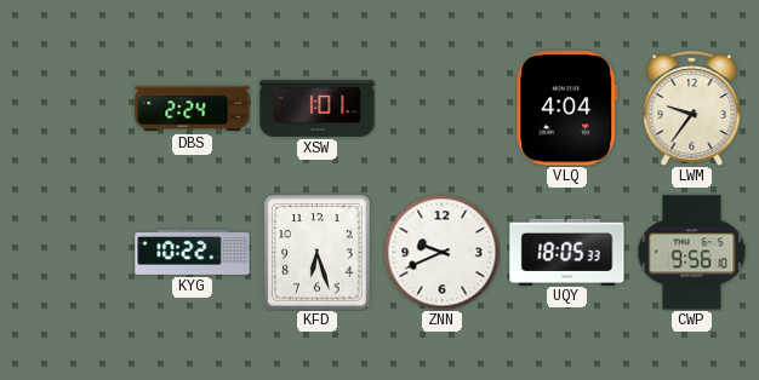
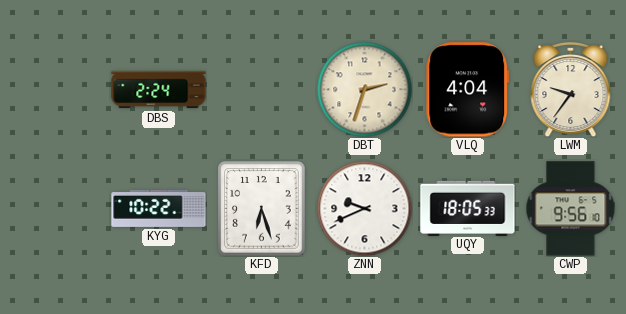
XSW: 1:01 -> none
DBT: none -> 2:33
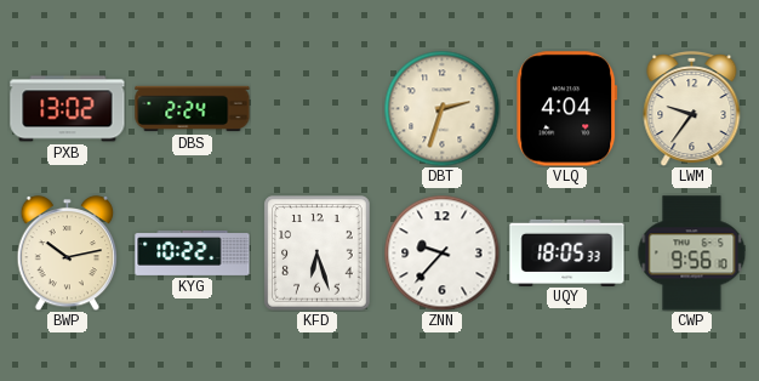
PXB: none -> 13:02
BWP: none -> 10:13
ZNN: 9:41 -> 9:37
